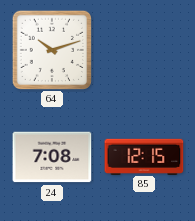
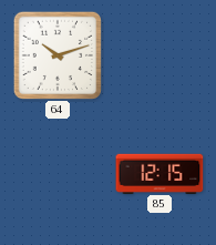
24: 7:08 -> none
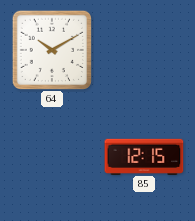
64: 10:12 -> 10:10
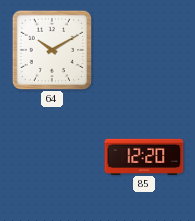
85: 12:15 -> 12:20
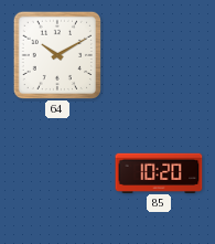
85: 12:20 -> 10:20
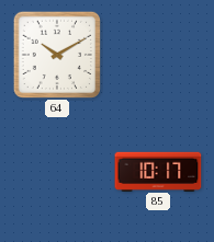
85: 10:20 -> 10:17
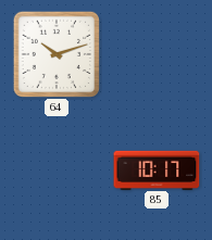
64: 10:10 -> 10:12
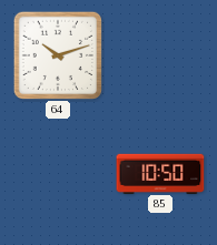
85: 10:17 -> 10:50
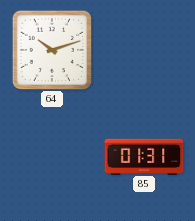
85: 10:50 -> 01:31
